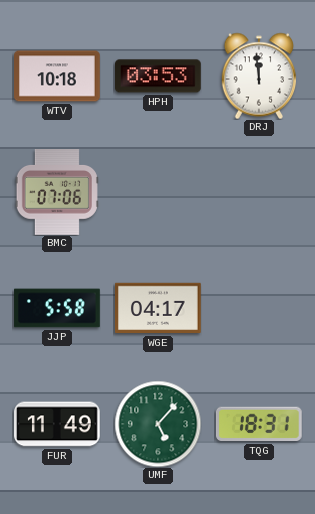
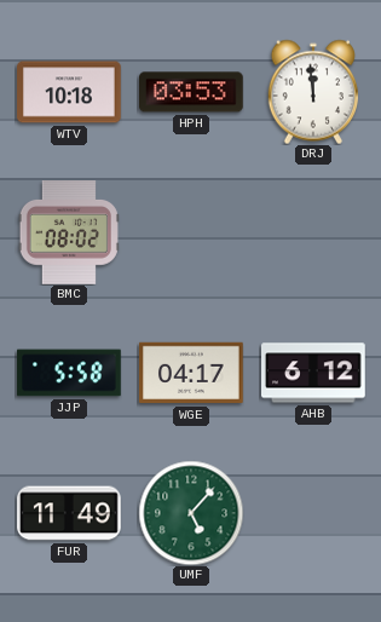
BMC: 07:06 -> 08:02
AHB: none -> 6:12
TQG: 18:31 -> none
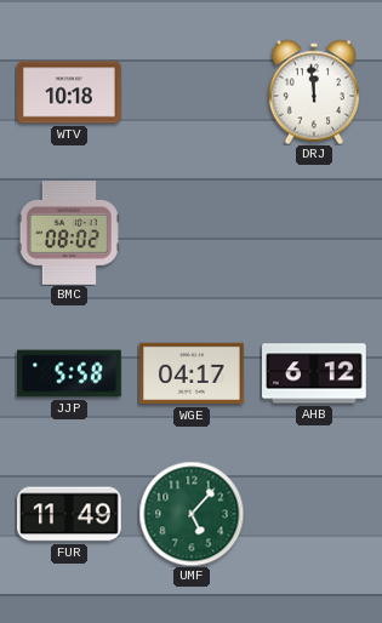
HPH: 03:53 -> none
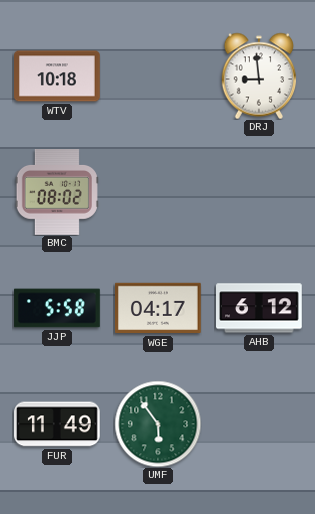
DRJ: 11:59 -> 8:59
UMF: 5:07 -> 5:54
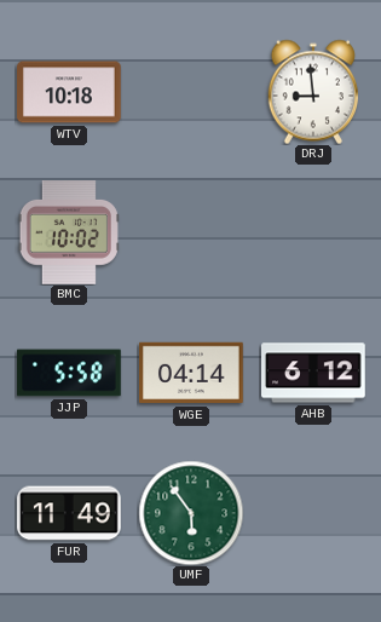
BMC: 08:02 -> 10:02
WGE: 04:17 -> 04:14
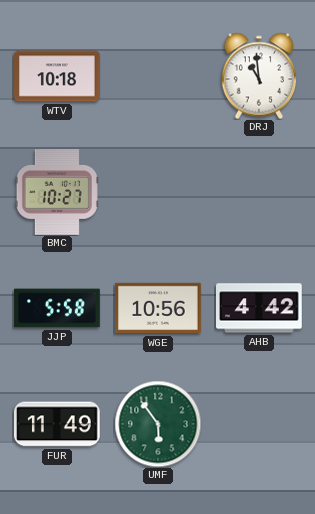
DRJ: 8:59 -> 10:59
BMC: 10:02 -> 10:27
WGE: 04:14 -> 10:56
AHB: 6:12 -> 4:42
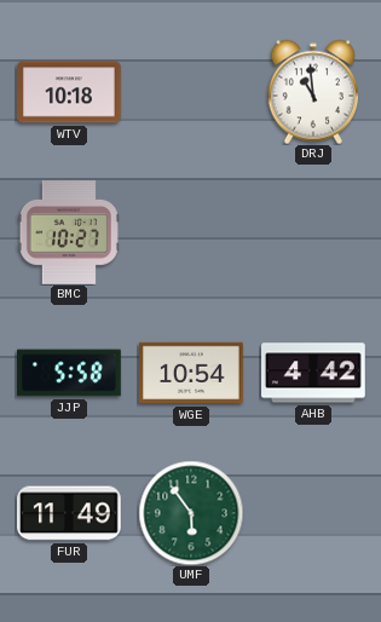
WGE: 10:56 -> 10:54
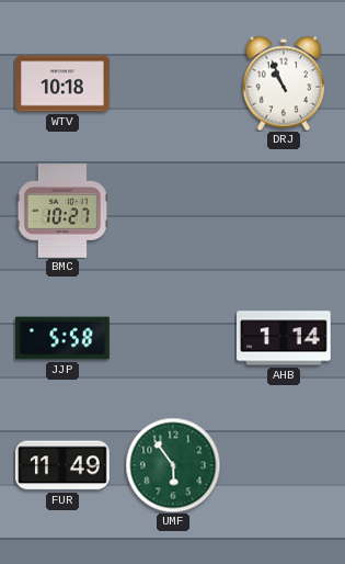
DRJ: 10:59 -> 10:56
WGE: 10:54 -> none
AHB: 4:42 -> 1:14
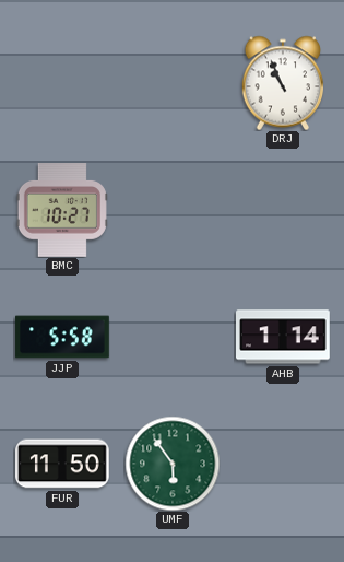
WTV: 10:18 -> none
FUR: 11:49 -> 11:50
